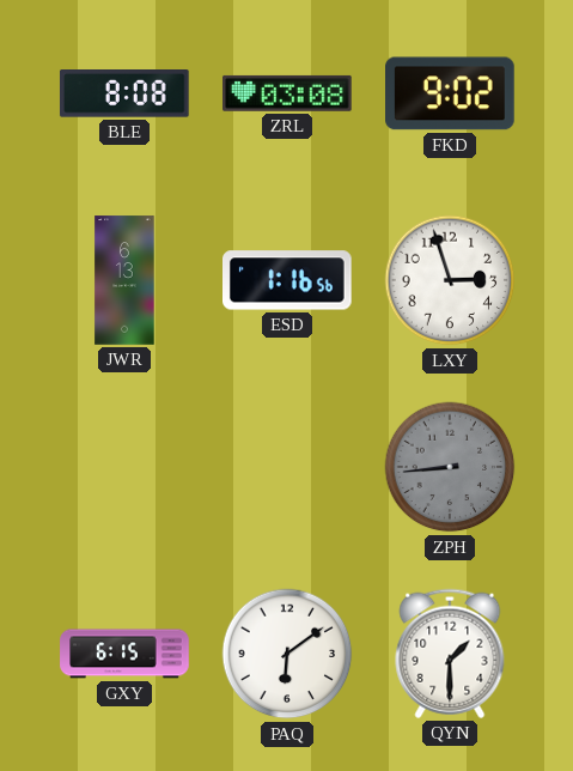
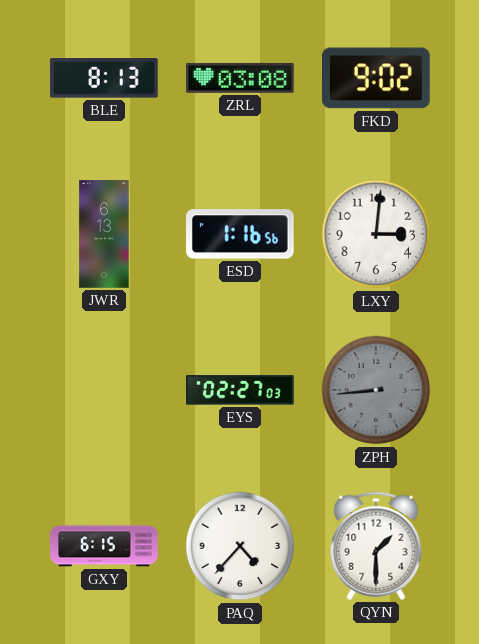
BLE: 8:08 -> 8:13
LXY: 2:57 -> 3:01
EYS: none -> 02:27
PAQ: 6:09 -> 4:37
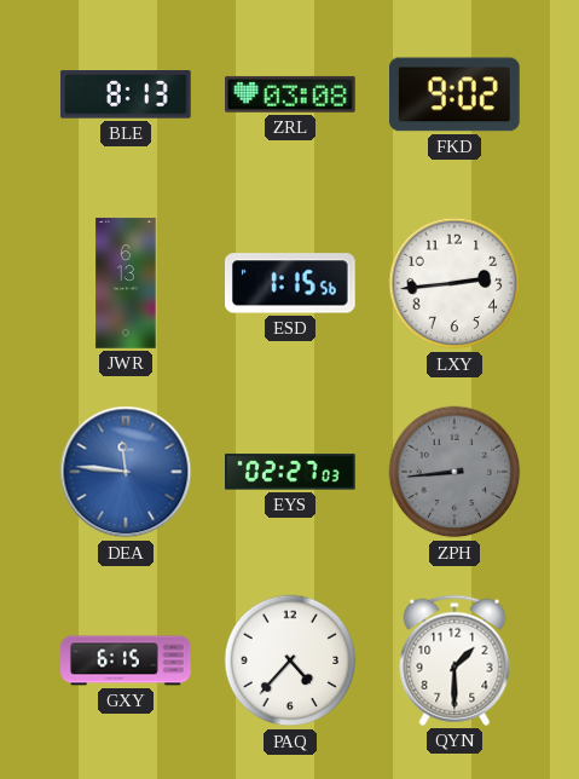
ESD: 1:16 -> 1:15
LXY: 3:01 -> 2:44
DEA: none -> 11:46
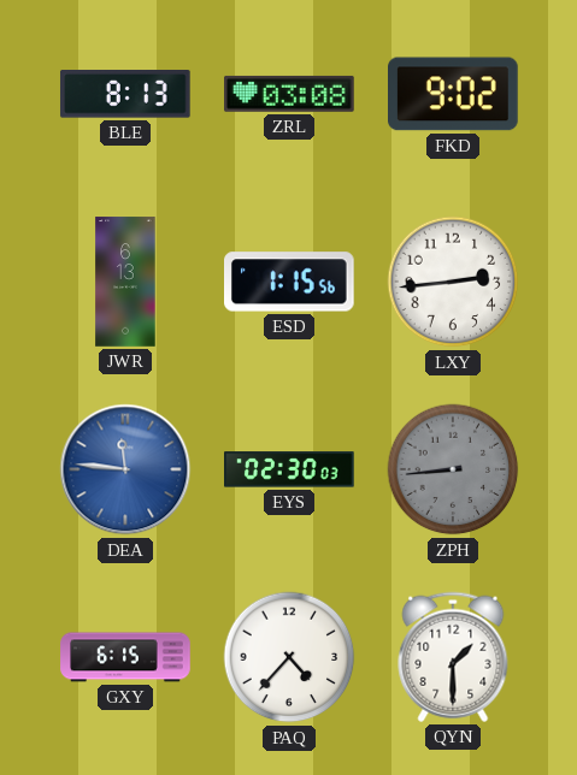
EYS: 02:27 -> 02:30
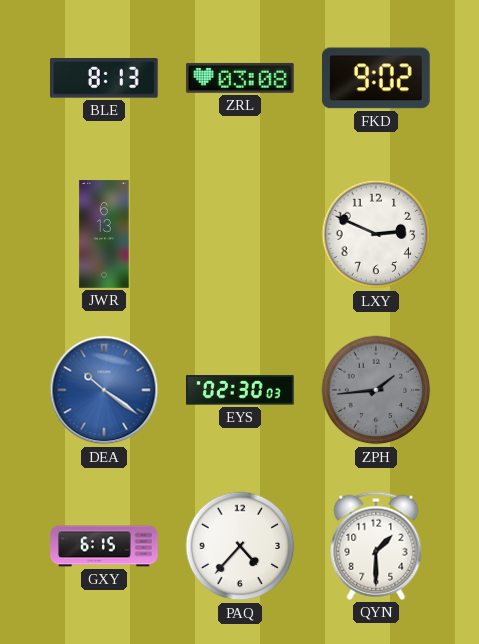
ESD: 1:15 -> none
LXY: 2:44 -> 2:49
DEA: 11:46 -> 10:21
ZPH: 8:44 -> 1:44
